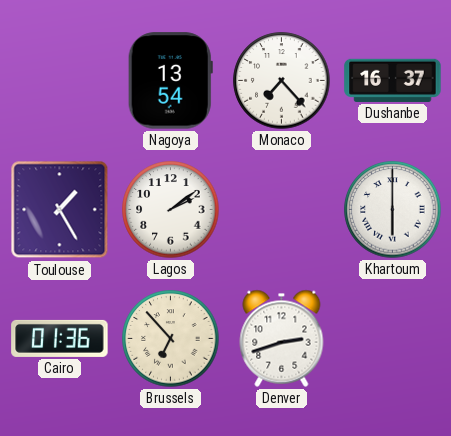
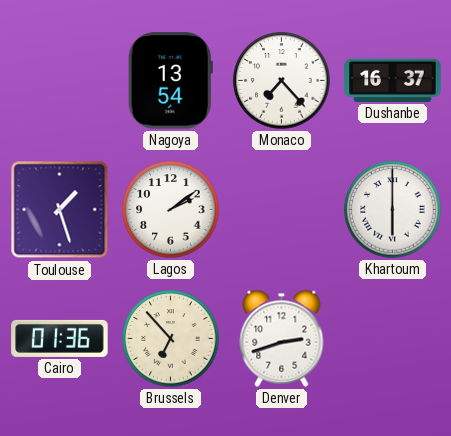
Toulouse: 1:25 -> 1:27
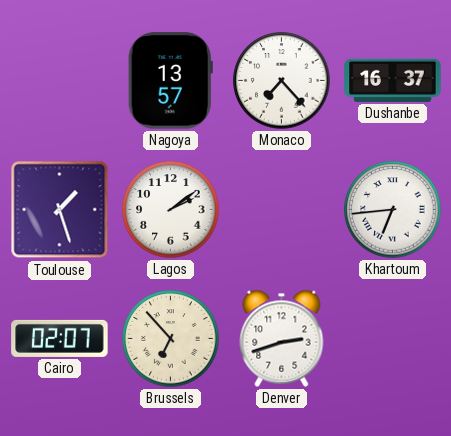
Nagoya: 13:54 -> 13:57
Khartoum: 6:00 -> 6:44
Cairo: 01:36 -> 02:07
